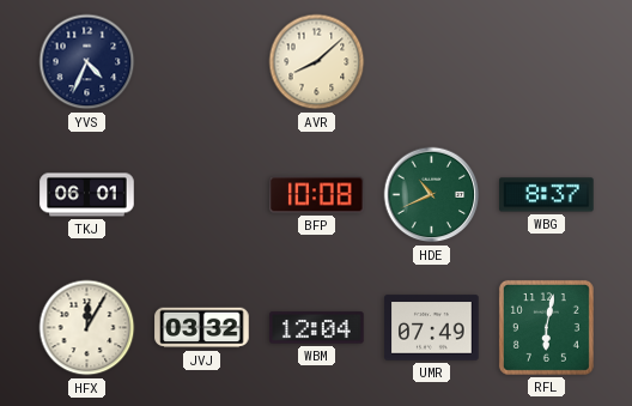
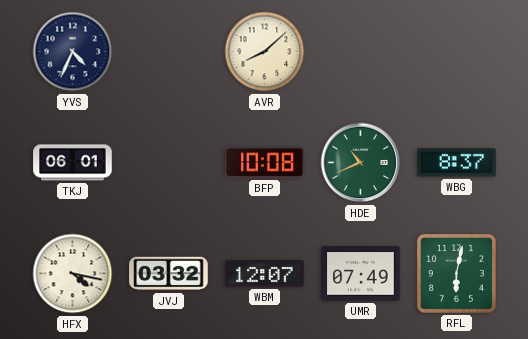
HFX: 12:05 -> 4:17
WBM: 12:04 -> 12:07
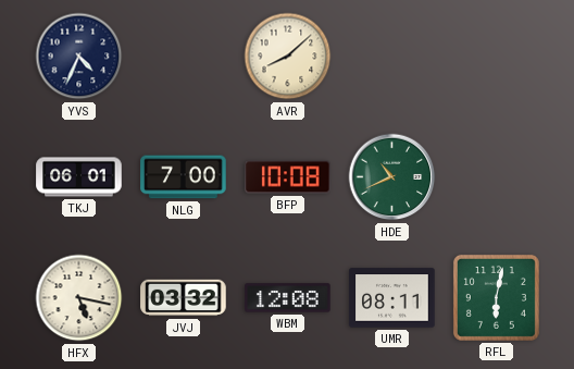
NLG: none -> 7:00
WBG: 8:37 -> none
HFX: 4:17 -> 5:17
WBM: 12:07 -> 12:08
UMR: 07:49 -> 08:11
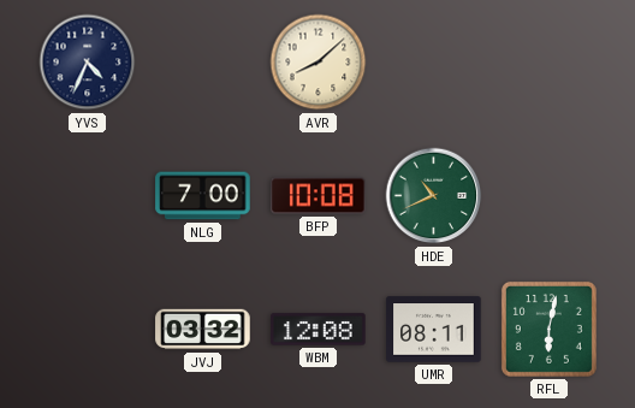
TKJ: 06:01 -> none
HFX: 5:17 -> none
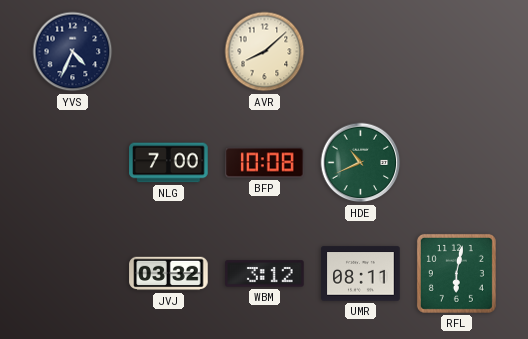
WBM: 12:08 -> 3:12
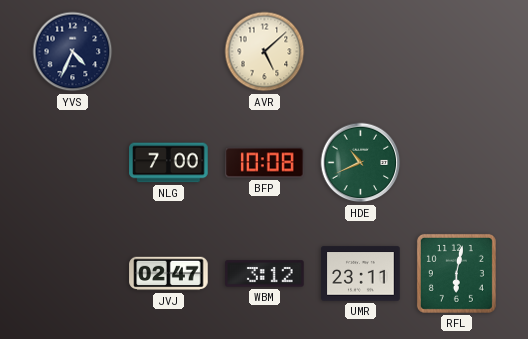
AVR: 8:08 -> 5:08
JVJ: 03:32 -> 02:47
UMR: 08:11 -> 23:11
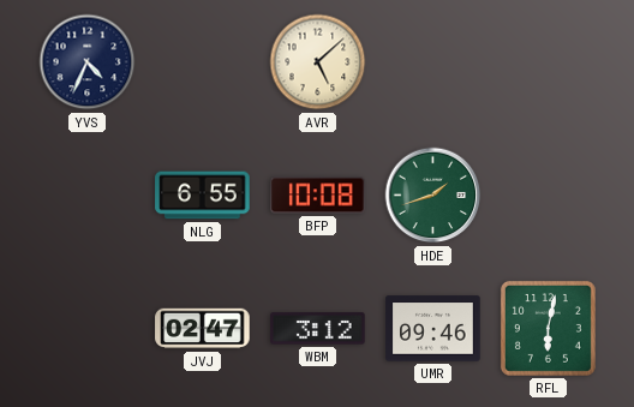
NLG: 7:00 -> 6:55
HDE: 10:41 -> 1:42
UMR: 23:11 -> 09:46
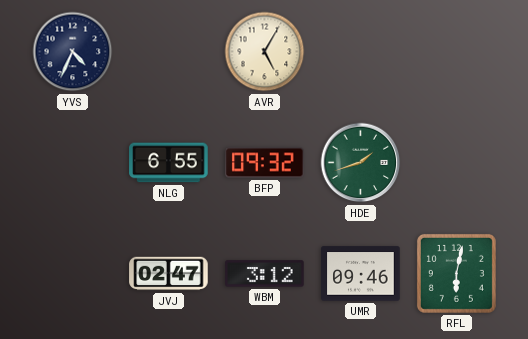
AVR: 5:08 -> 5:05
BFP: 10:08 -> 09:32
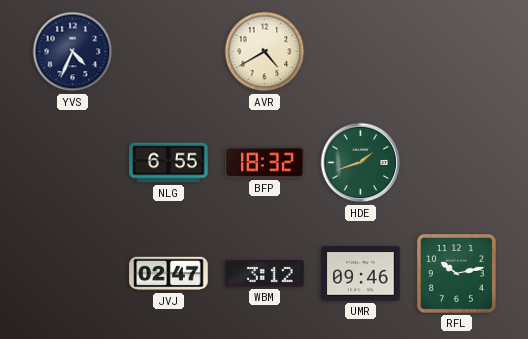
AVR: 5:05 -> 4:40
BFP: 09:32 -> 18:32
RFL: 6:02 -> 10:13
